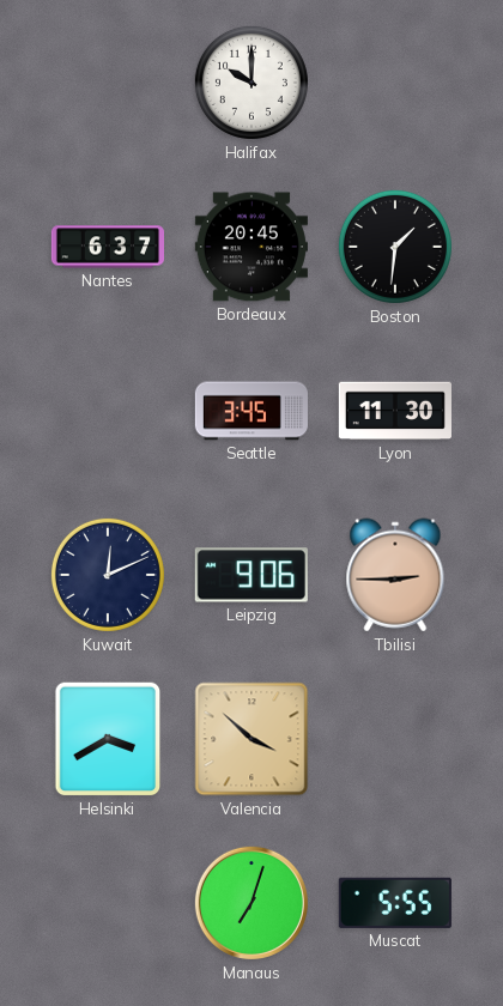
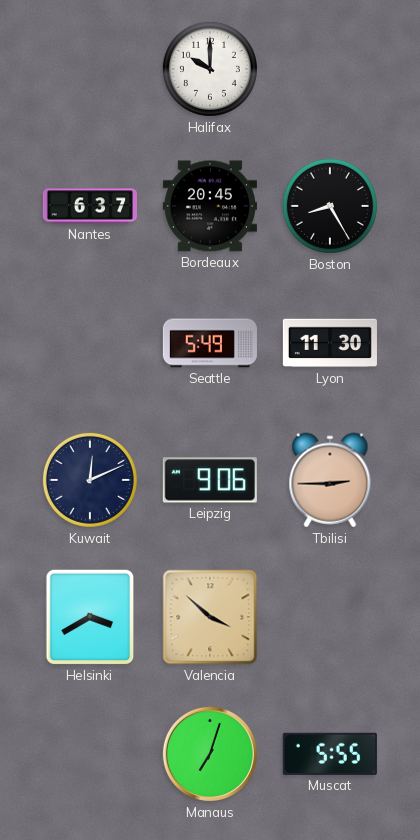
Boston: 1:31 -> 8:25
Seattle: 3:45 -> 5:49
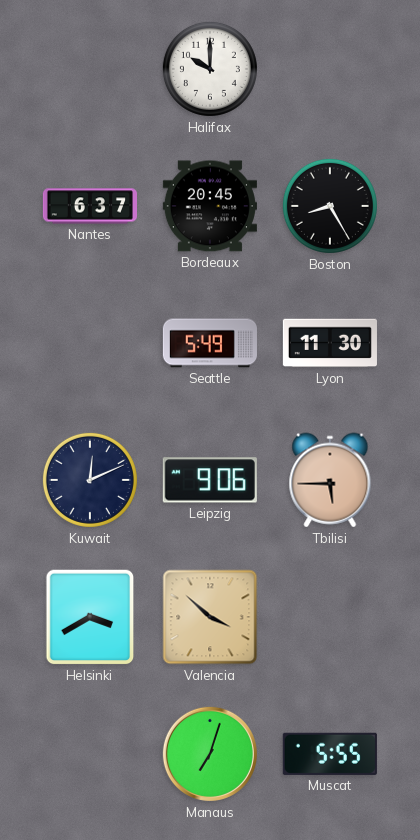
Tbilisi: 2:45 -> 5:45
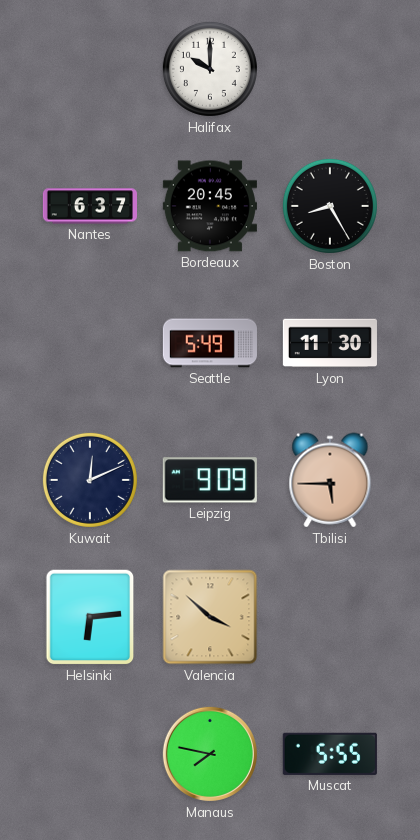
Leipzig: 9:06 -> 9:09
Helsinki: 3:40 -> 6:14
Manaus: 7:03 -> 7:47
